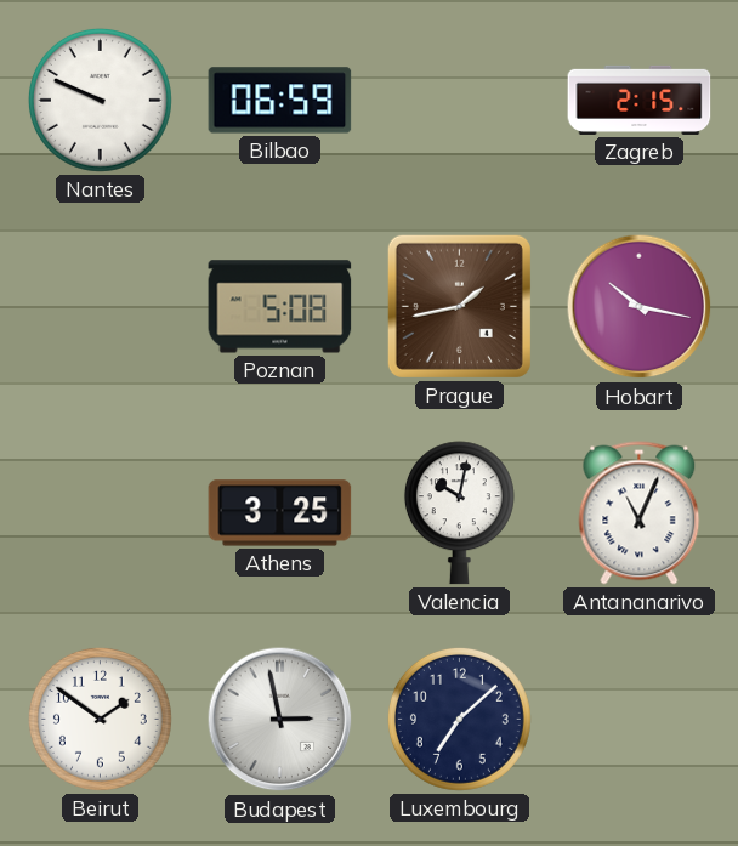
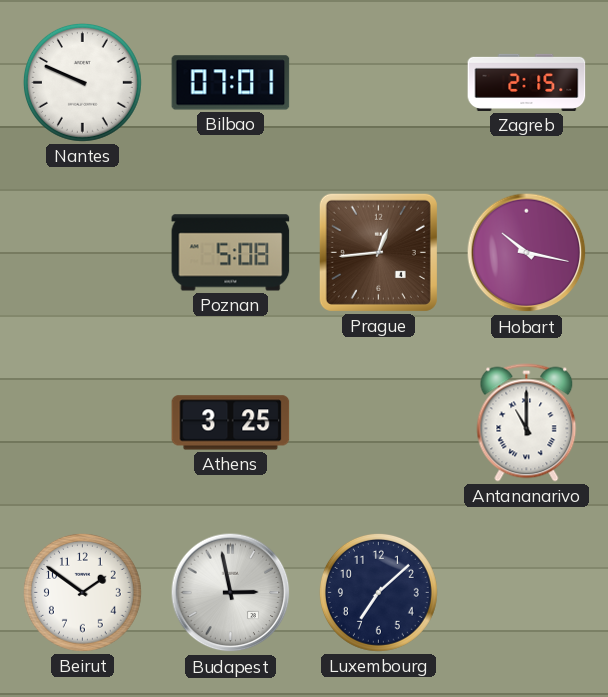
Bilbao: 06:59 -> 07:01
Prague: 1:43 -> 12:44
Valencia: 10:02 -> none
Antananarivo: 11:04 -> 11:00
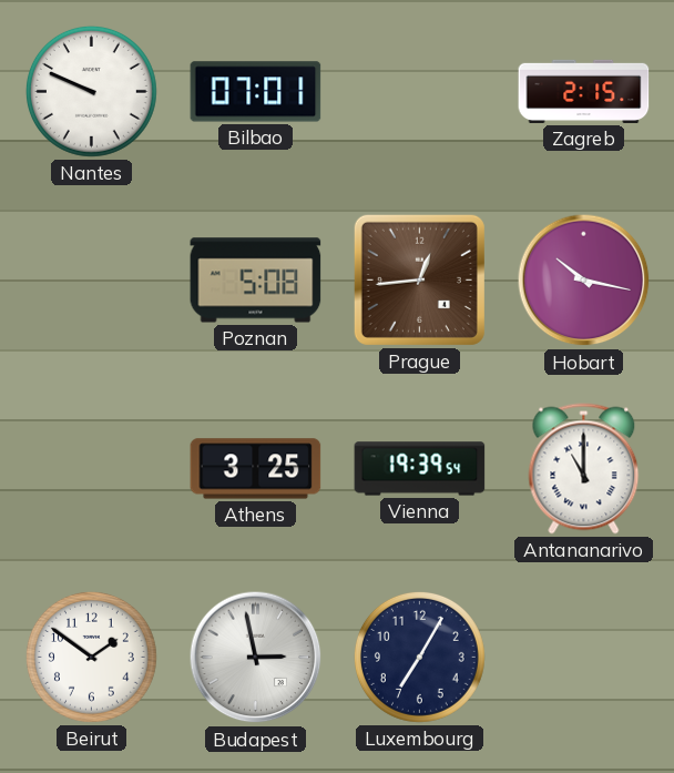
Vienna: none -> 19:39
Luxembourg: 7:08 -> 7:05
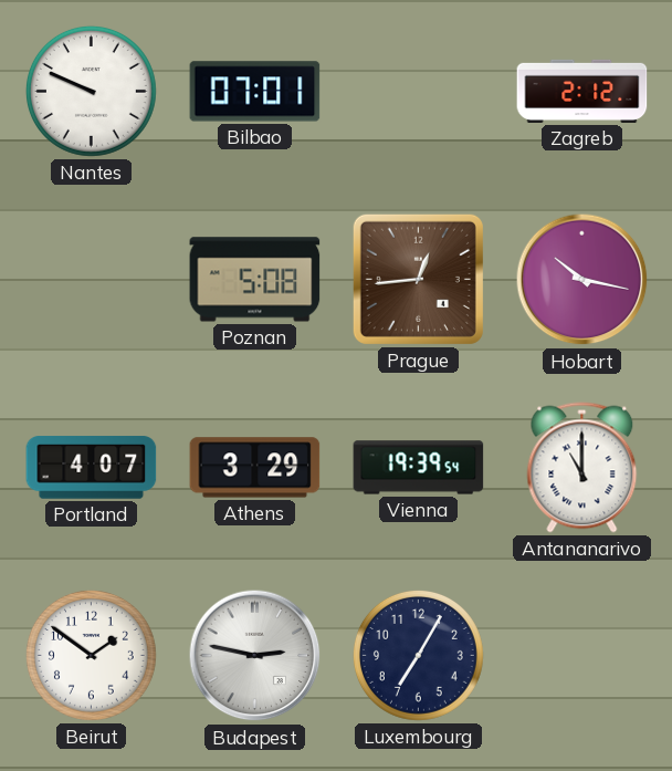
Zagreb: 2:15 -> 2:12
Portland: none -> 4:07
Athens: 3:25 -> 3:29
Budapest: 2:58 -> 2:47
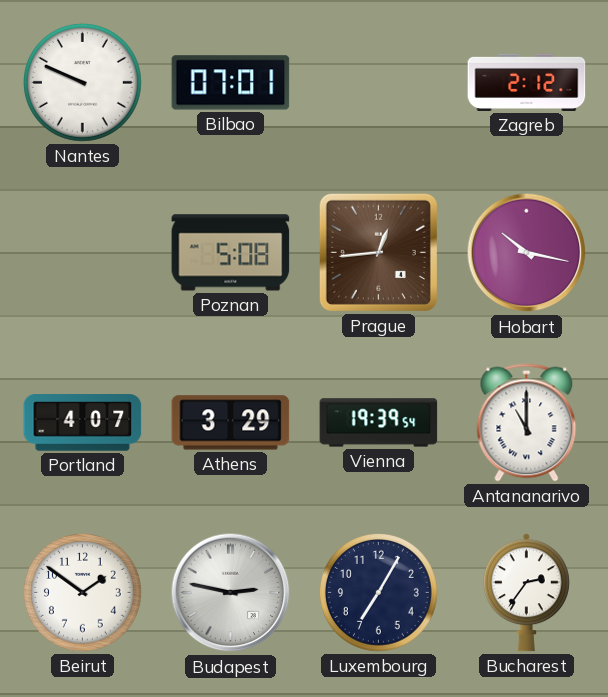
Bucharest: none -> 2:36
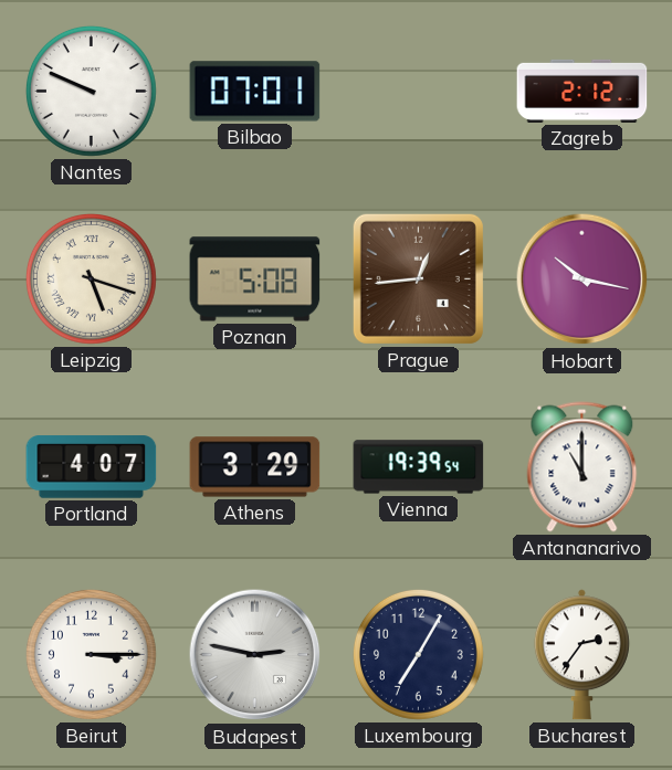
Leipzig: none -> 5:18
Beirut: 1:51 -> 3:15
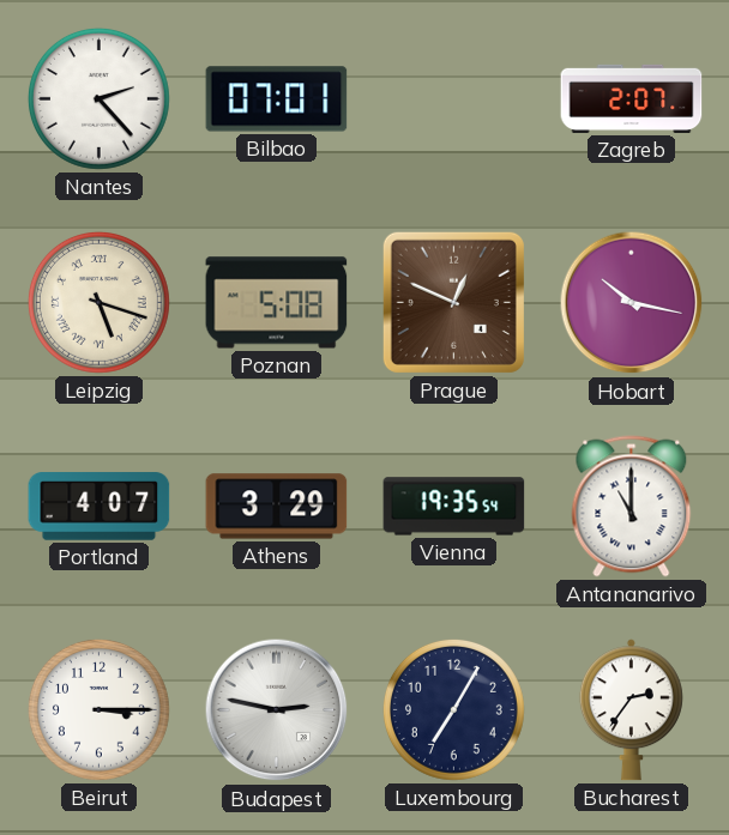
Nantes: 9:49 -> 2:23
Zagreb: 2:12 -> 2:07
Prague: 12:44 -> 12:49
Vienna: 19:39 -> 19:35
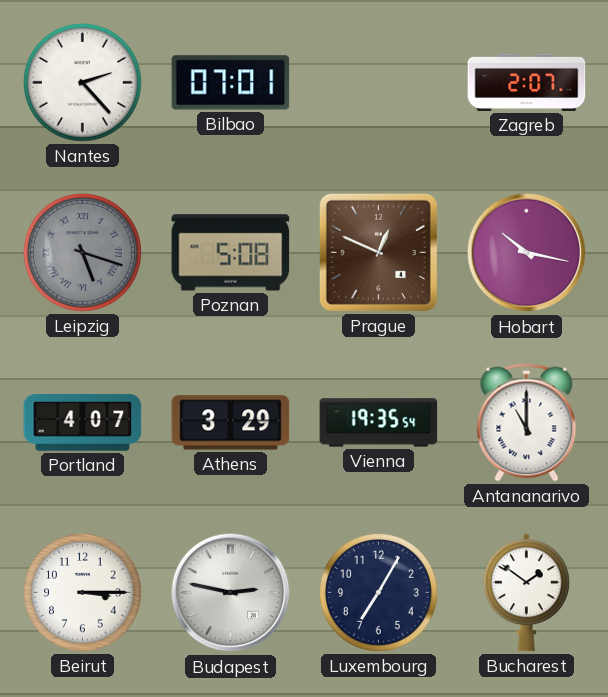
Leipzig dial: cream -> grey
Bucharest: 2:36 -> 1:51
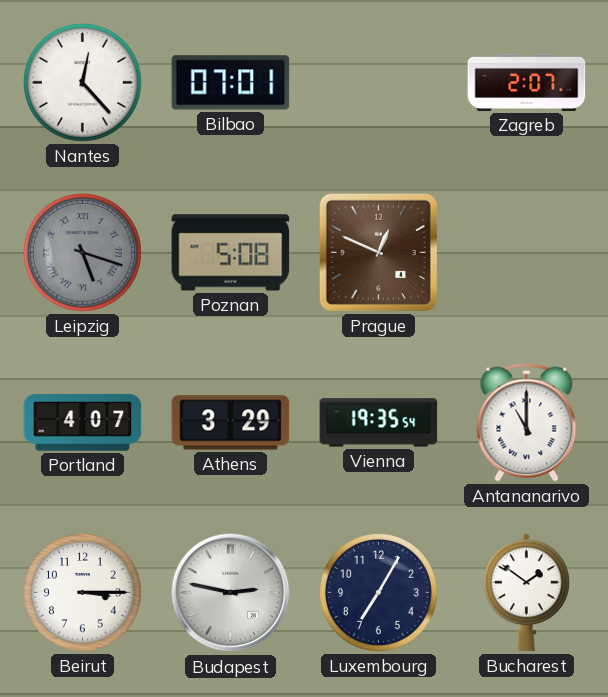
Nantes: 2:23 -> 12:23
Hobart: 10:17 -> none
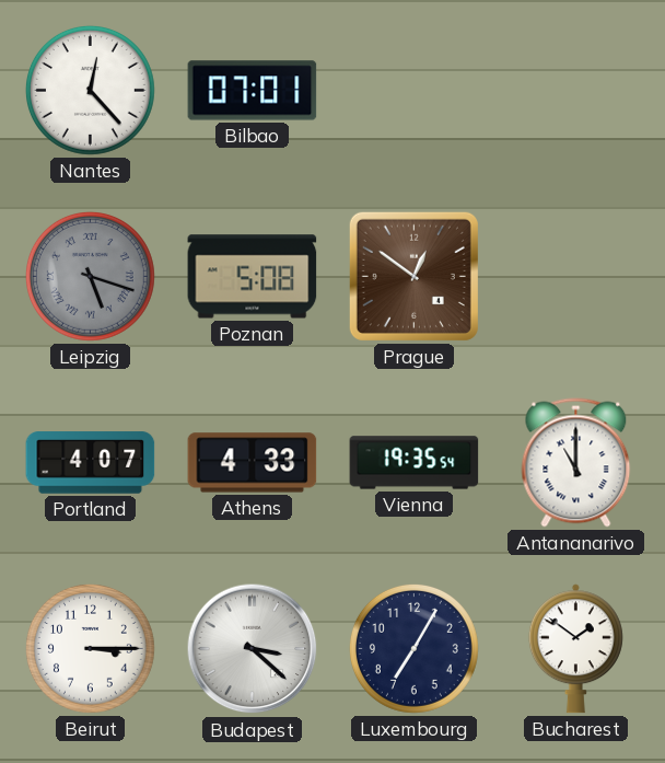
Zagreb: 2:07 -> none
Prague: 12:49 -> 12:51
Athens: 3:29 -> 4:33
Budapest: 2:47 -> 3:22
